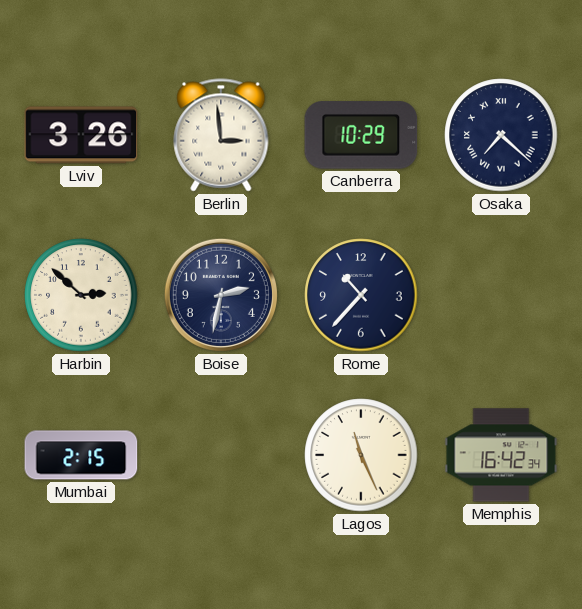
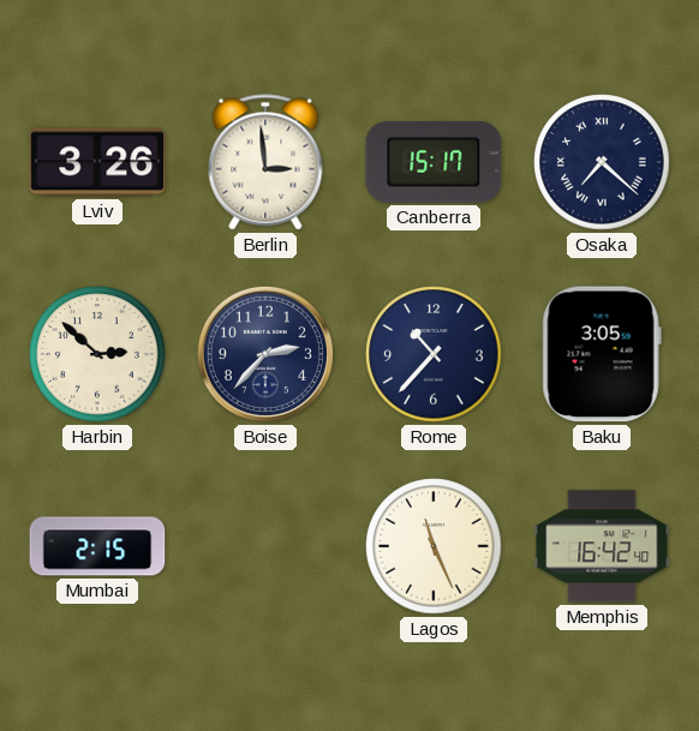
Canberra: 10:29 -> 15:17
Boise: 2:32 -> 2:37
Baku: none -> 3:05
Memphis: 16:42:34 -> 16:42:40
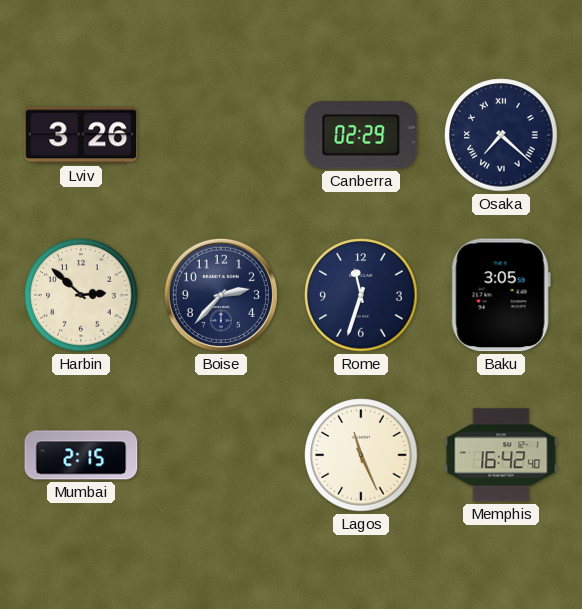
Berlin: 2:59 -> none
Canberra: 15:17 -> 02:29
Rome: 10:37 -> 11:33
